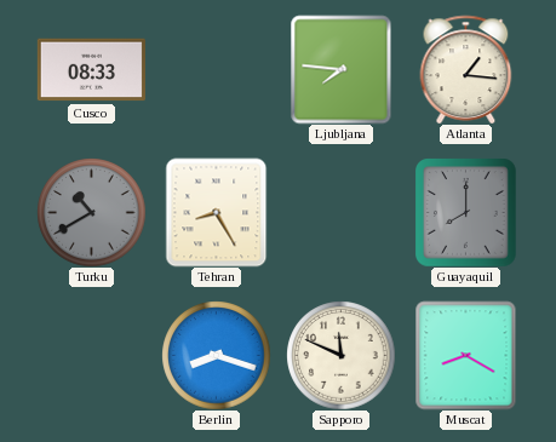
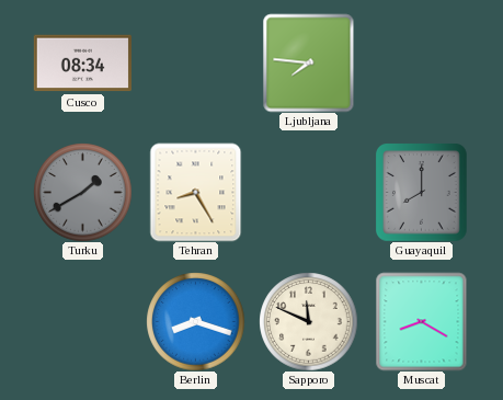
Cusco: 08:33 -> 08:34
Atlanta: 1:16 -> none
Turku: 10:40 -> 1:40
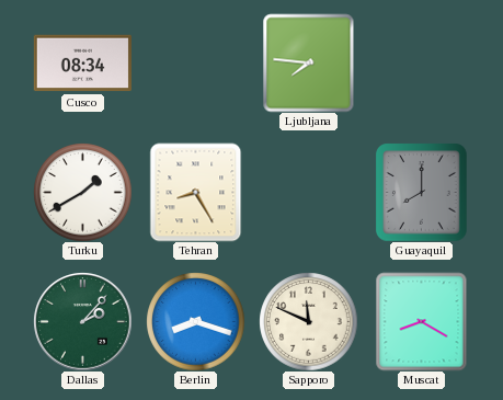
Turku dial: grey -> white
Dallas: none -> 2:07
